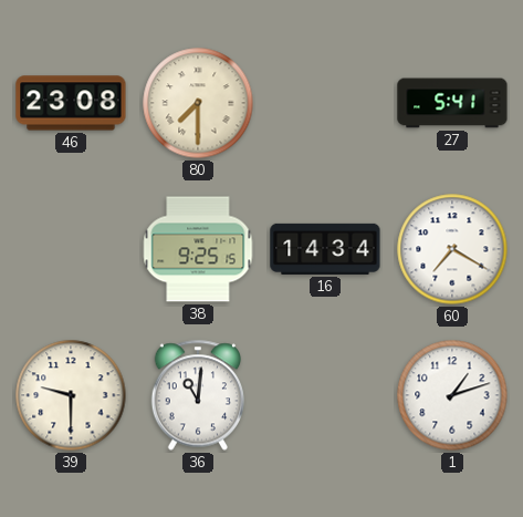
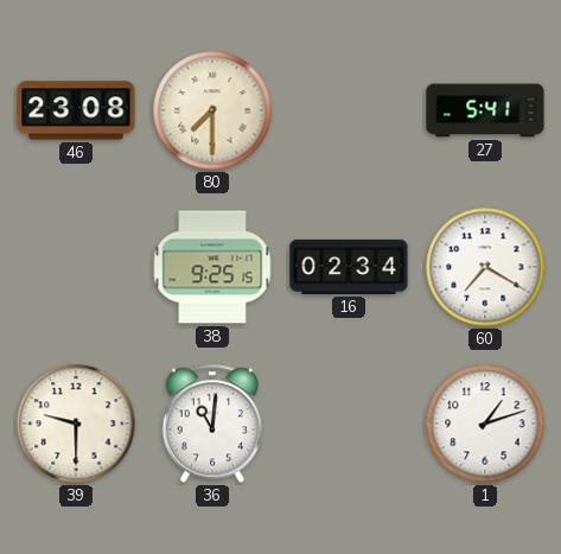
16: 14:34 -> 02:34
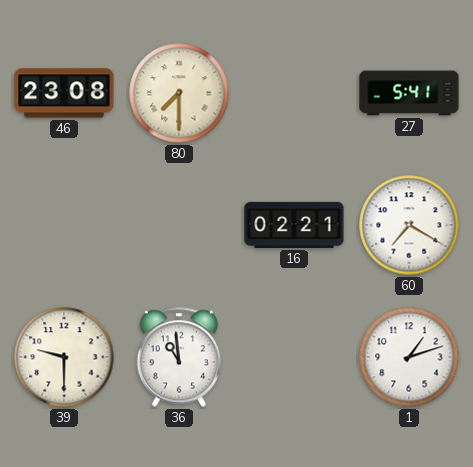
38: 9:25 -> none
16: 02:34 -> 02:21
36: 11:01 -> 10:59
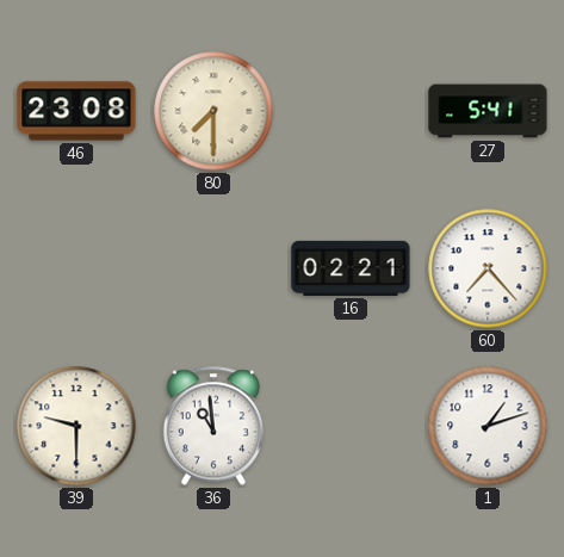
60: 7:20 -> 7:23
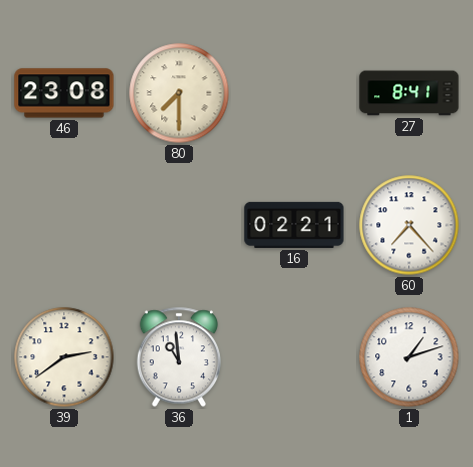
27: 5:41 -> 8:41
39: 9:30 -> 2:39
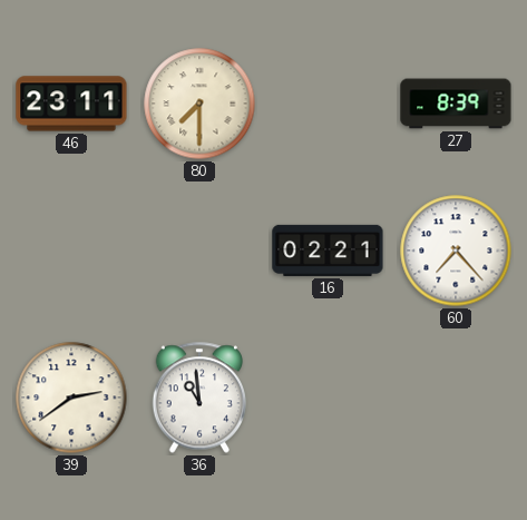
46: 23:08 -> 23:11
27: 8:41 -> 8:39
1: 1:12 -> none
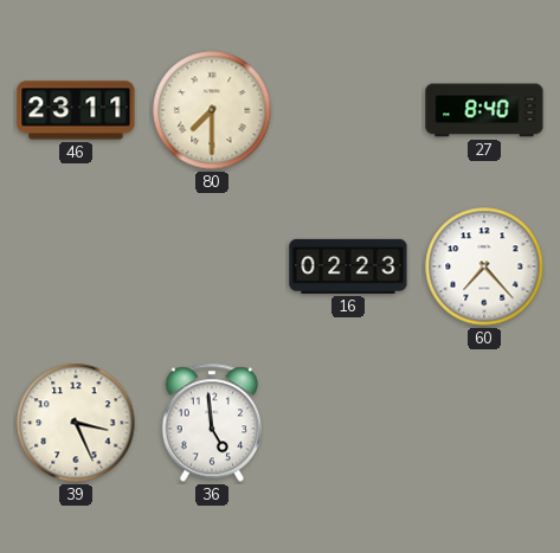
27: 8:39 -> 8:40
16: 02:21 -> 02:23
39: 2:39 -> 3:26
36: 10:59 -> 4:59
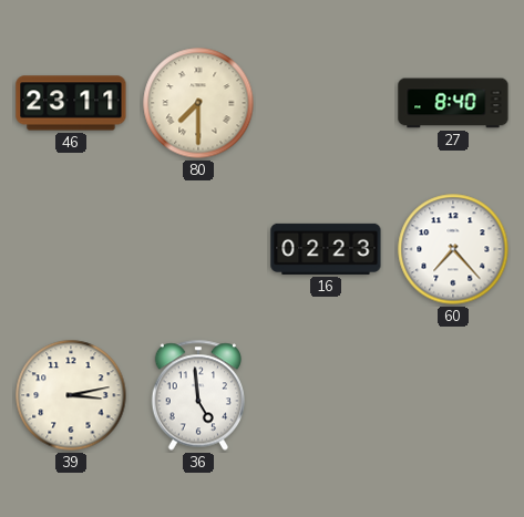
39: 3:26 -> 3:13
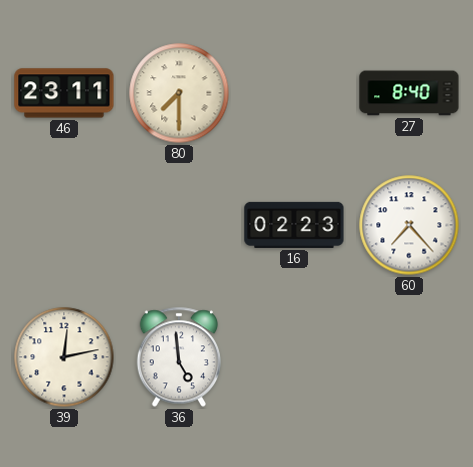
39: 3:13 -> 12:13
